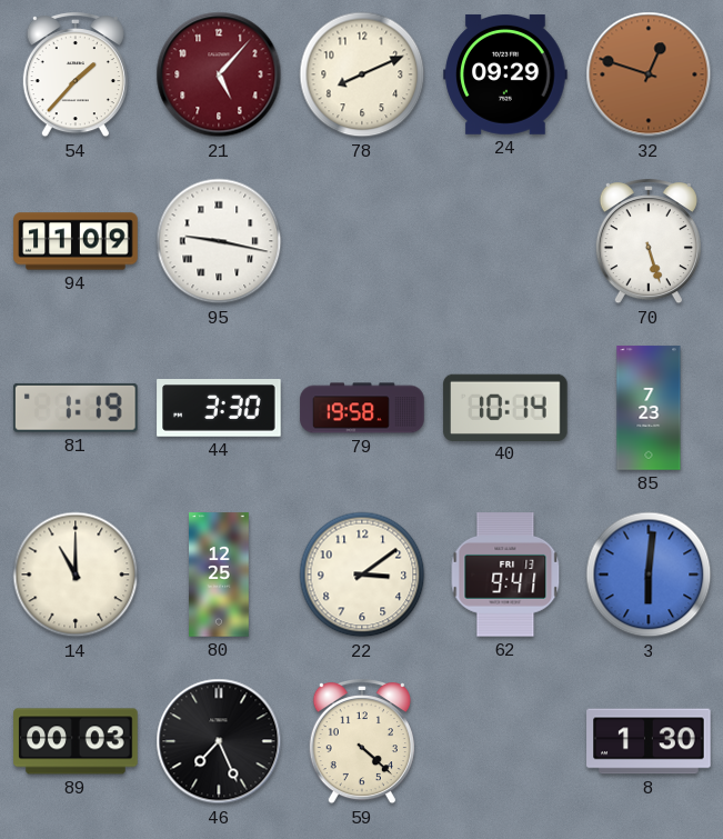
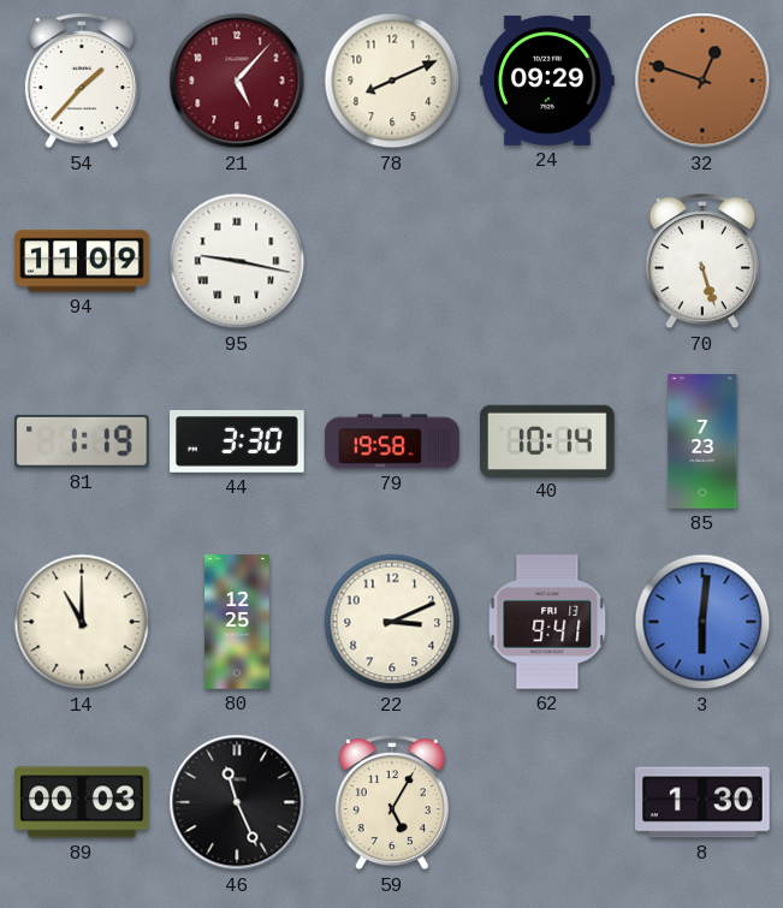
22: 3:09 -> 3:11
46: 7:26 -> 11:26
59: 4:22 -> 5:05
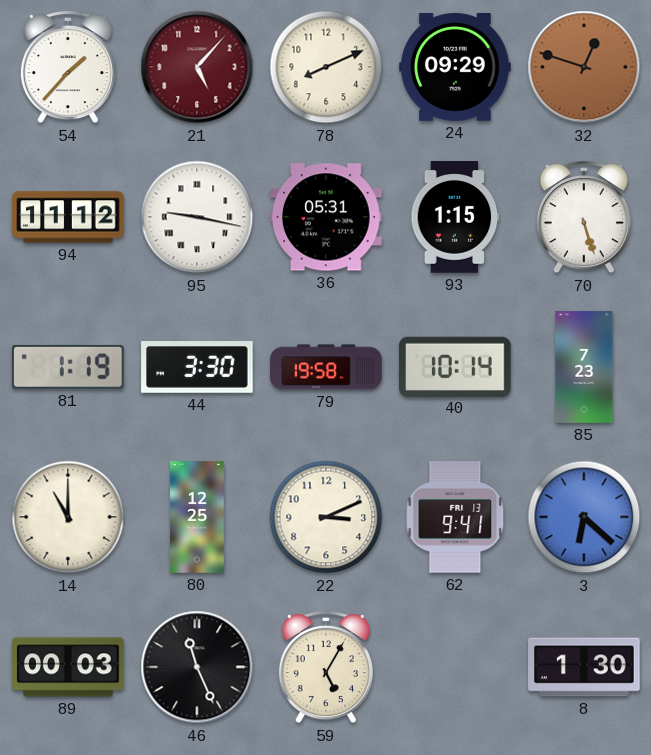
94: 11:09 -> 11:12
36: none -> 05:31
93: none -> 1:15
3: 6:01 -> 6:22
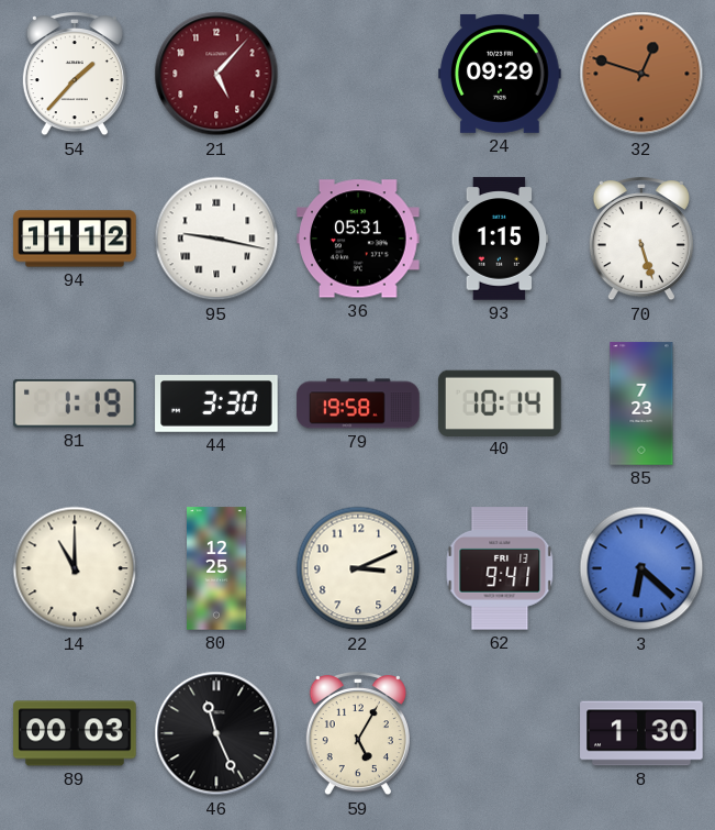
78: 8:11 -> none
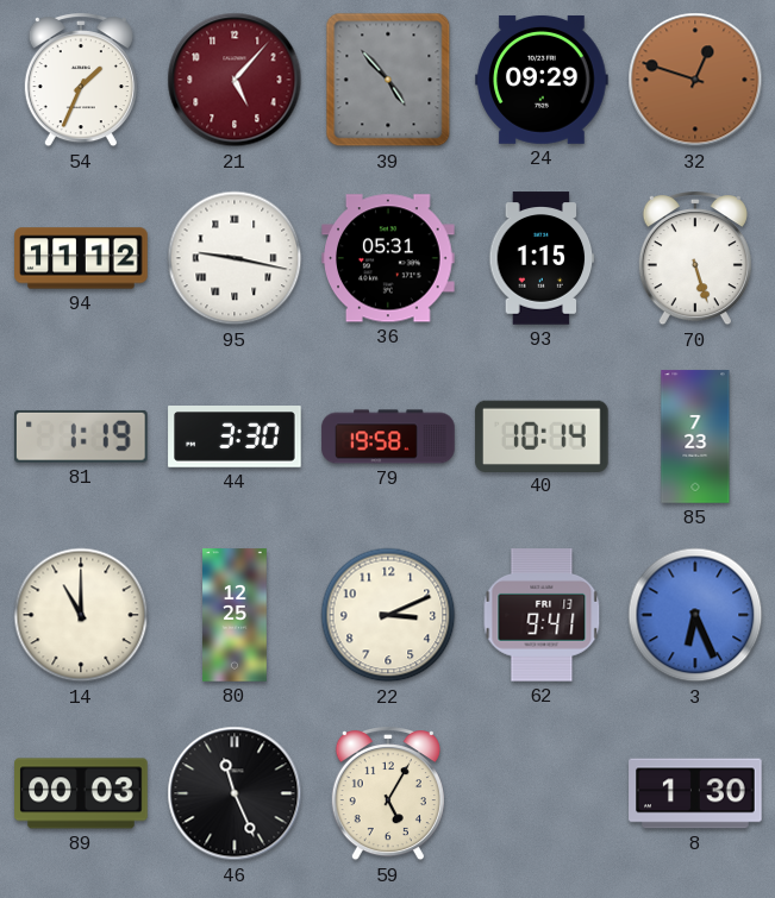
54: 1:37 -> 1:34
39: none -> 4:53
3: 6:22 -> 6:26
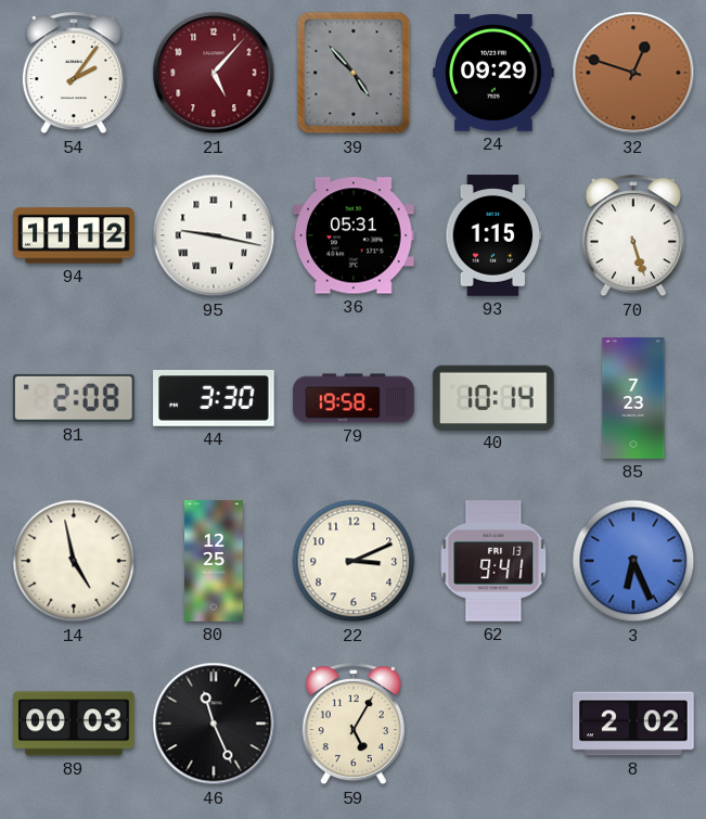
54: 1:34 -> 2:06
81: 1:19 -> 2:08
14: 11:00 -> 4:58
8: 1:30 -> 2:02
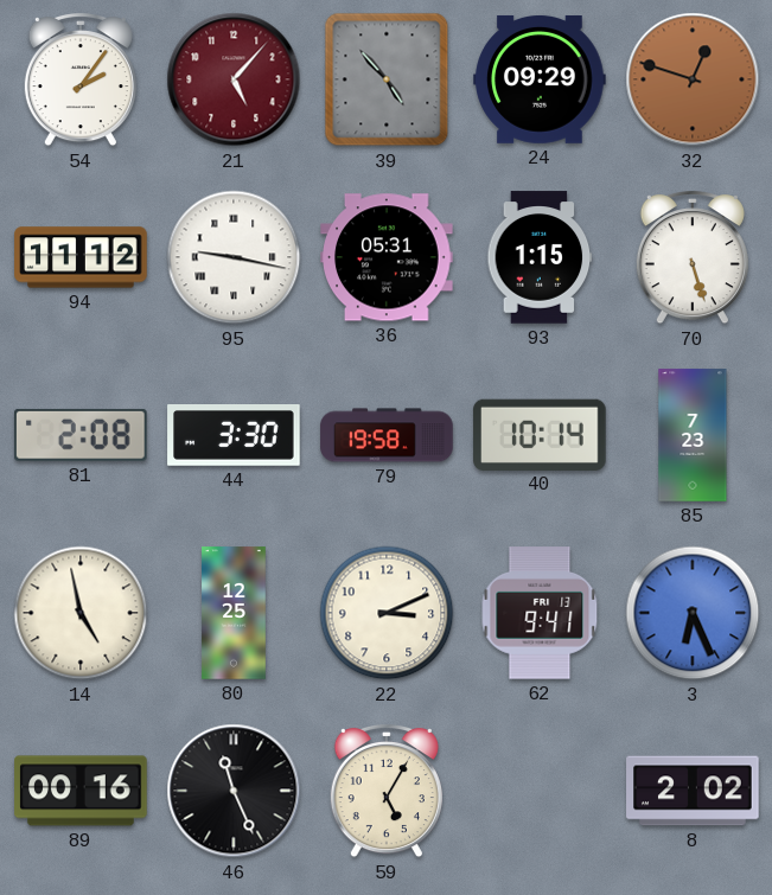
89: 00:03 -> 00:16
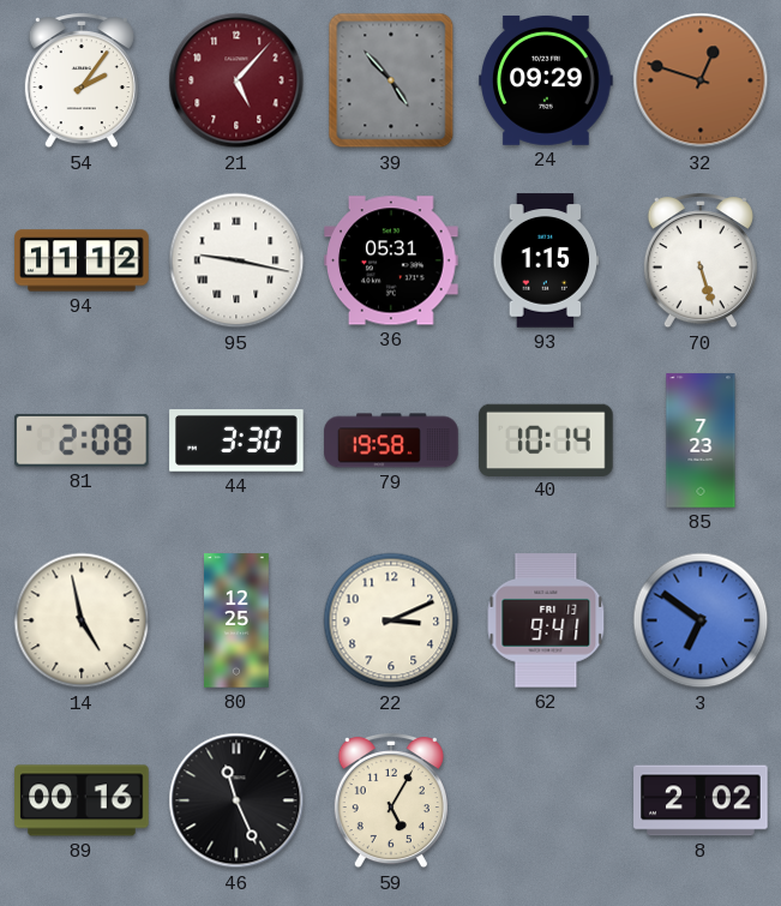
3: 6:26 -> 6:51
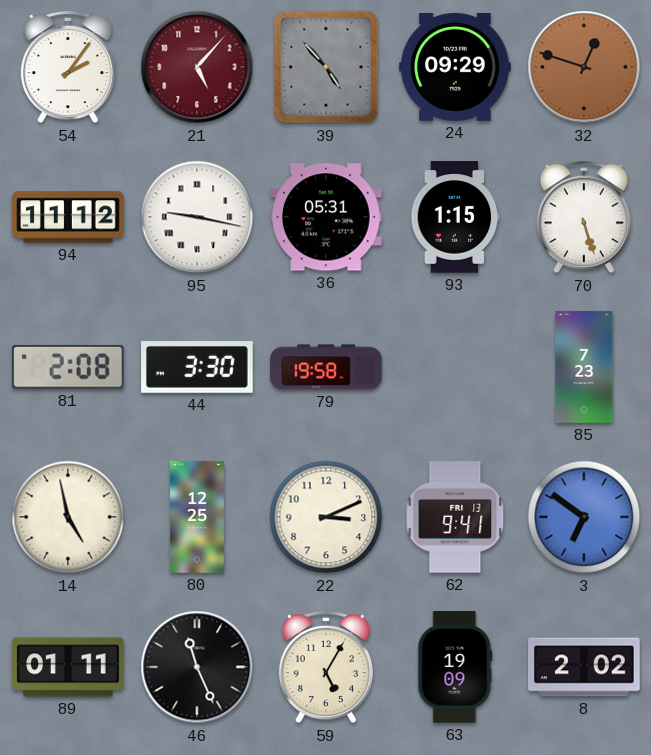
40: 10:14 -> none
89: 00:16 -> 01:11
63: none -> 19:09
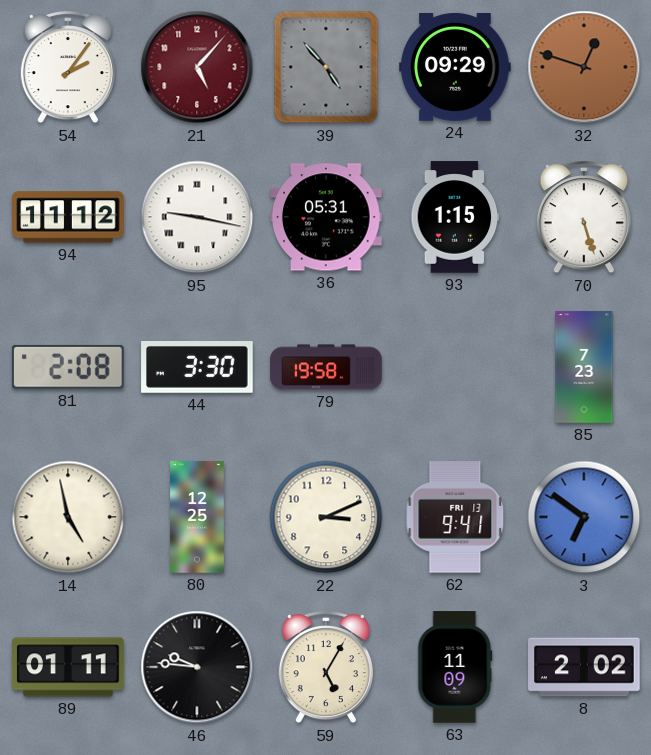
46: 11:26 -> 9:46
63: 19:09 -> 11:09
